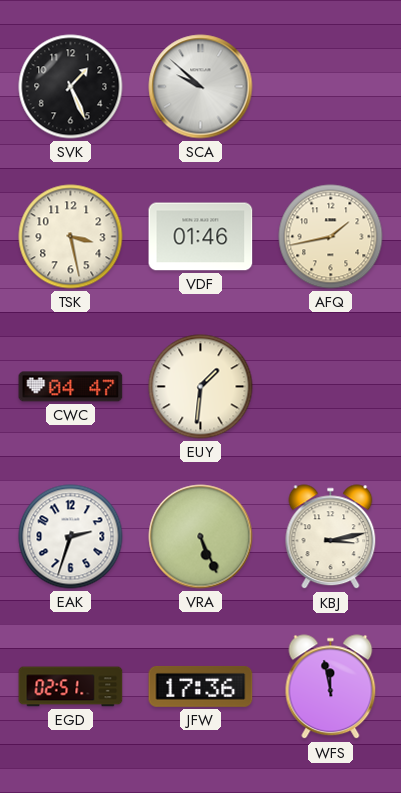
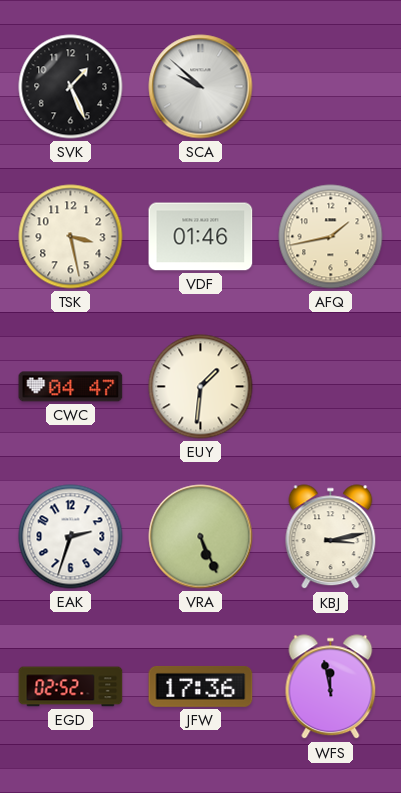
EGD: 02:51 -> 02:52
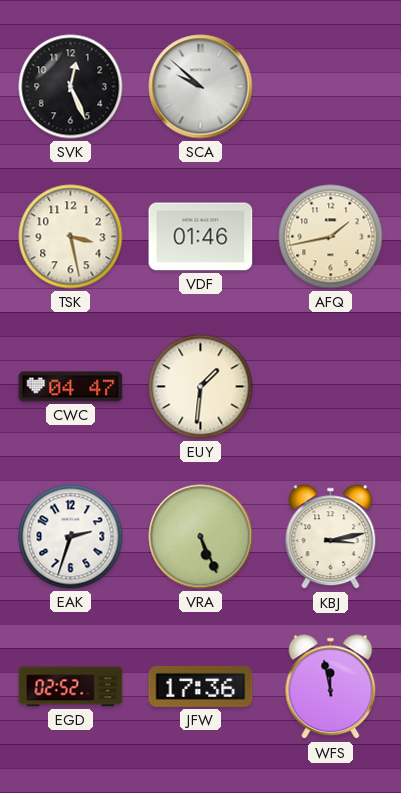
SVK: 1:26 -> 12:26
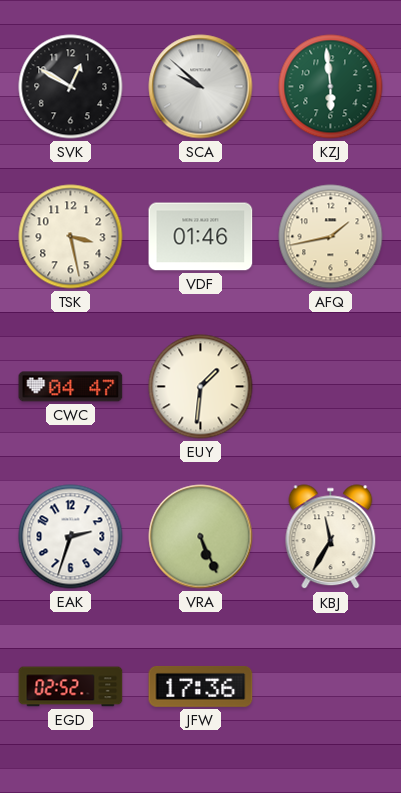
SVK: 12:26 -> 12:50
KZJ: none -> 5:59
KBJ: 3:13 -> 11:35
WFS: 11:58 -> none
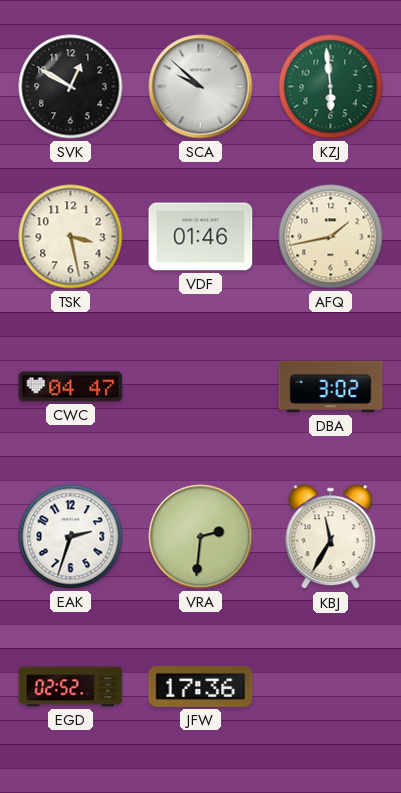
EUY: 1:31 -> none
DBA: none -> 3:02
VRA: 5:26 -> 2:31
